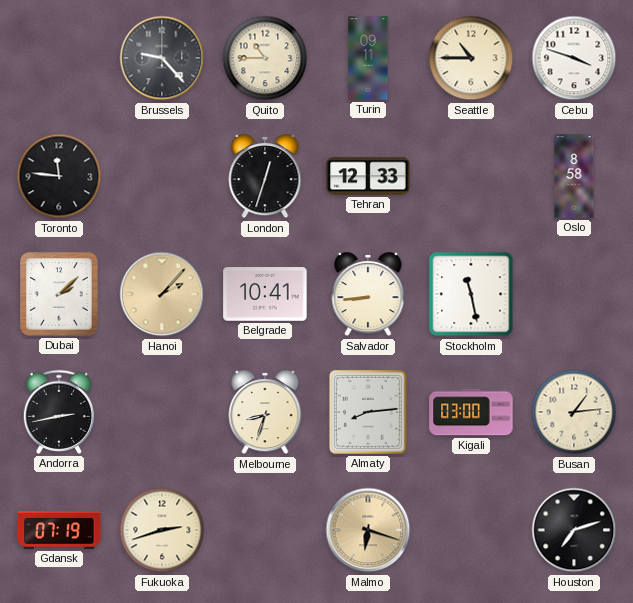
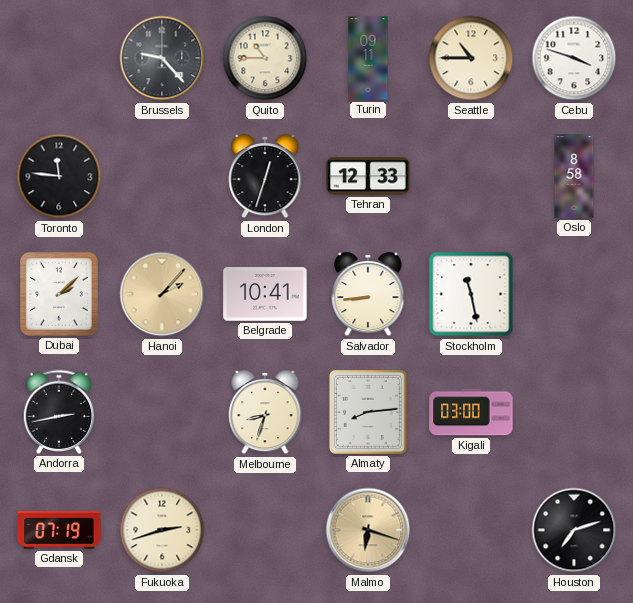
Busan: 1:14 -> none
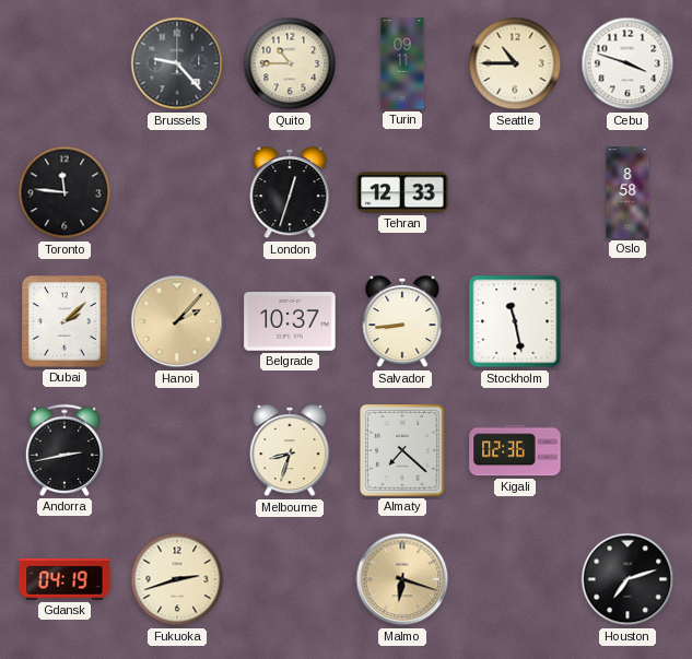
Belgrade: 10:41 -> 10:37
Almaty: 8:14 -> 7:22
Kigali: 03:00 -> 02:36
Gdansk: 07:19 -> 04:19
